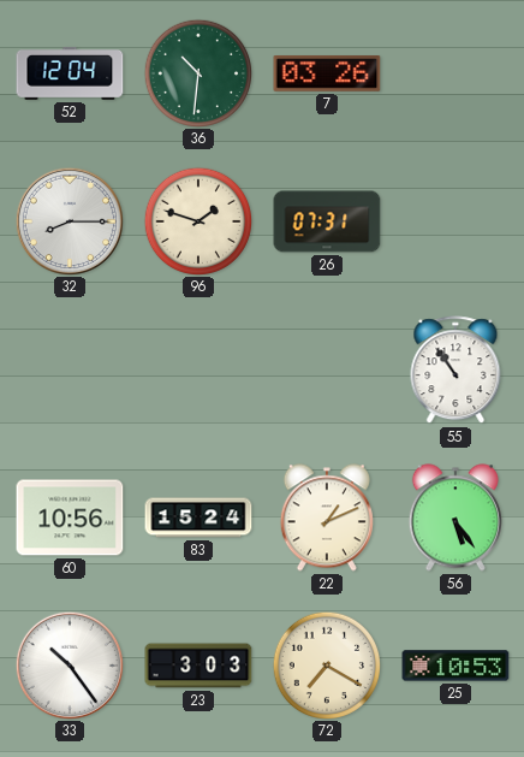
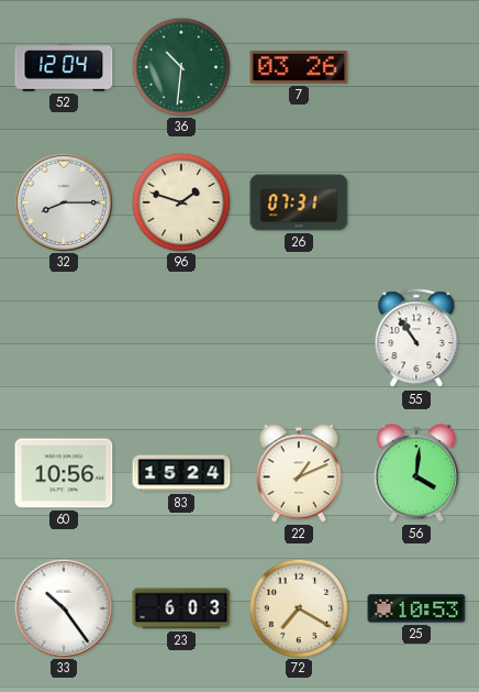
56: 5:24 -> 4:01
23: 3:03 -> 6:03
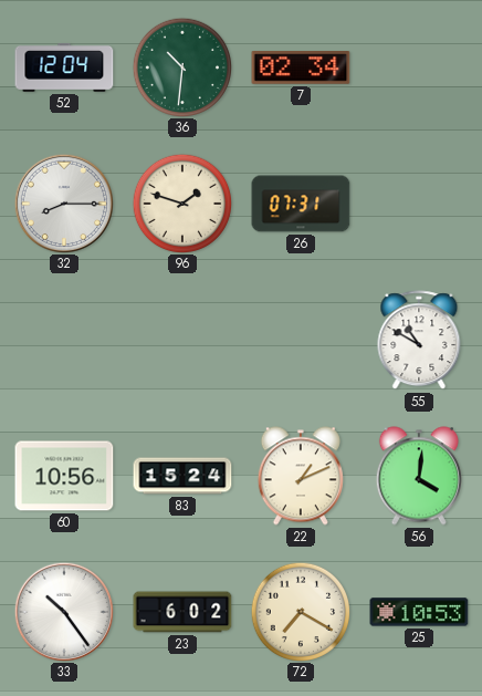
7: 03:26 -> 02:34
55: 10:54 -> 10:50
23: 6:03 -> 6:02
